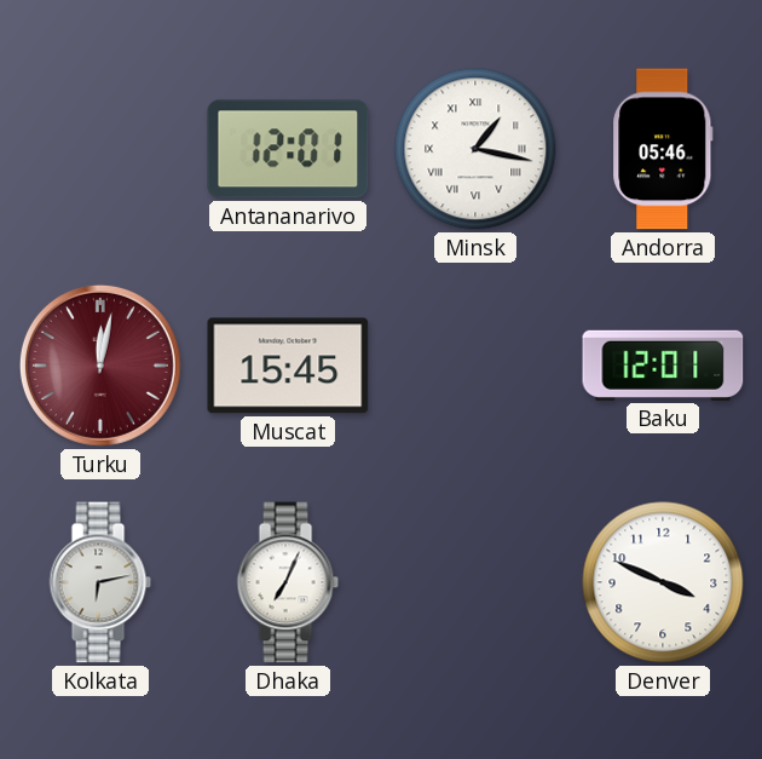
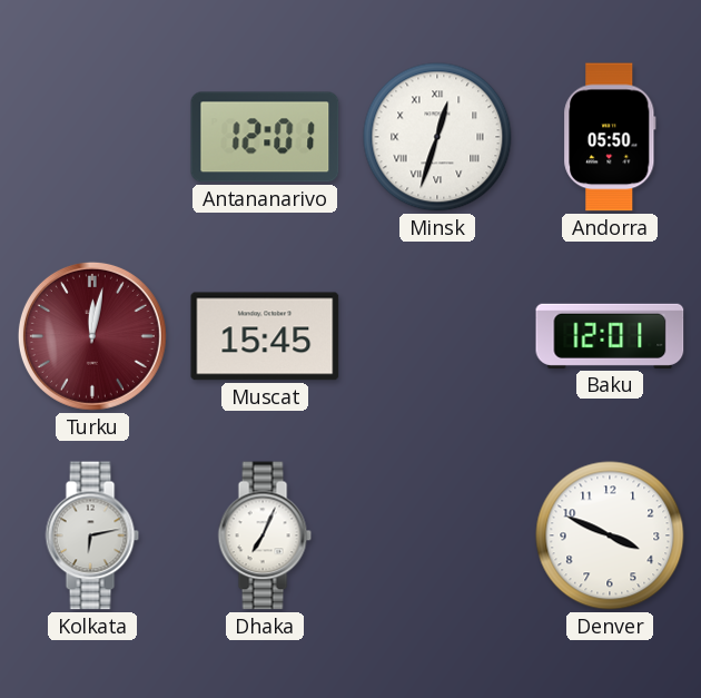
Minsk: 1:17 -> 12:33
Andorra: 05:46 -> 05:50
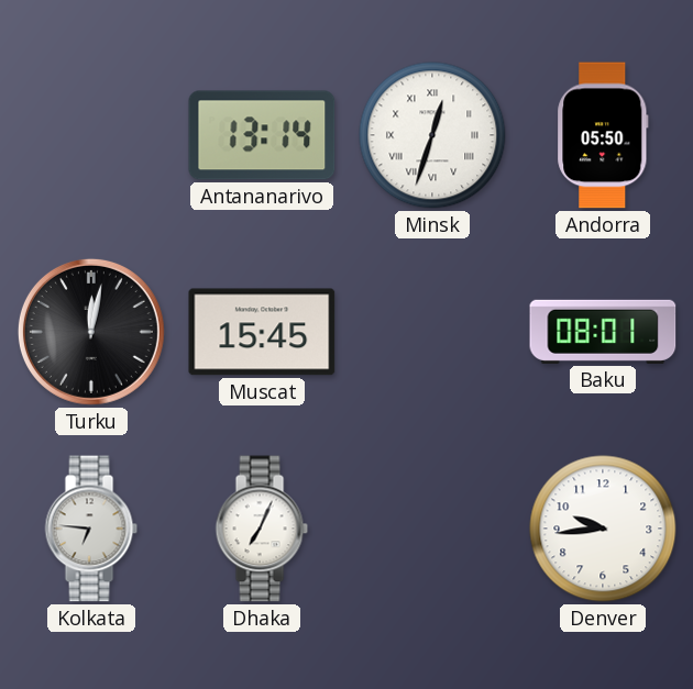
Antananarivo: 12:01 -> 13:14
Turku dial: burgundy -> black
Baku: 12:01 -> 08:01
Kolkata: 6:13 -> 6:46
Denver: 3:49 -> 9:44
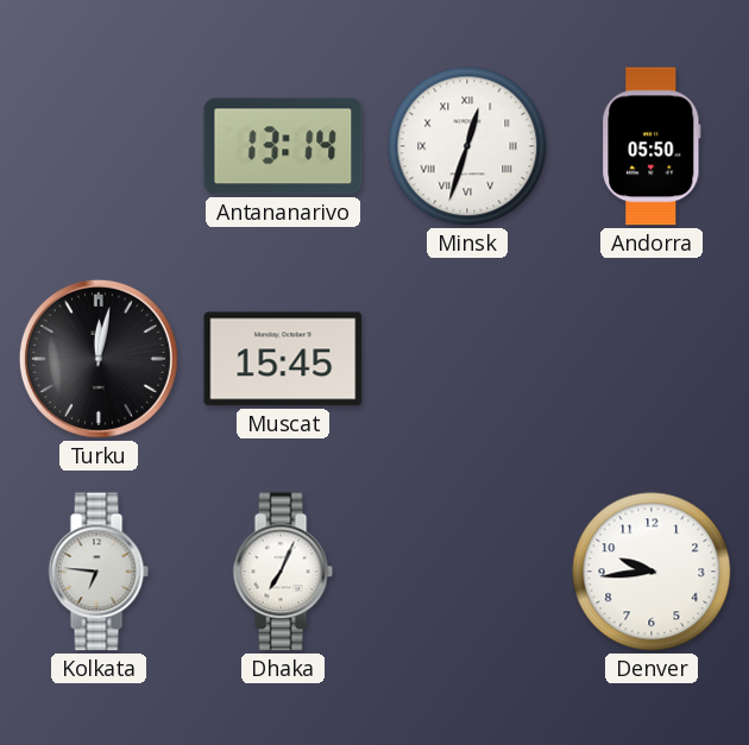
Baku: 08:01 -> none
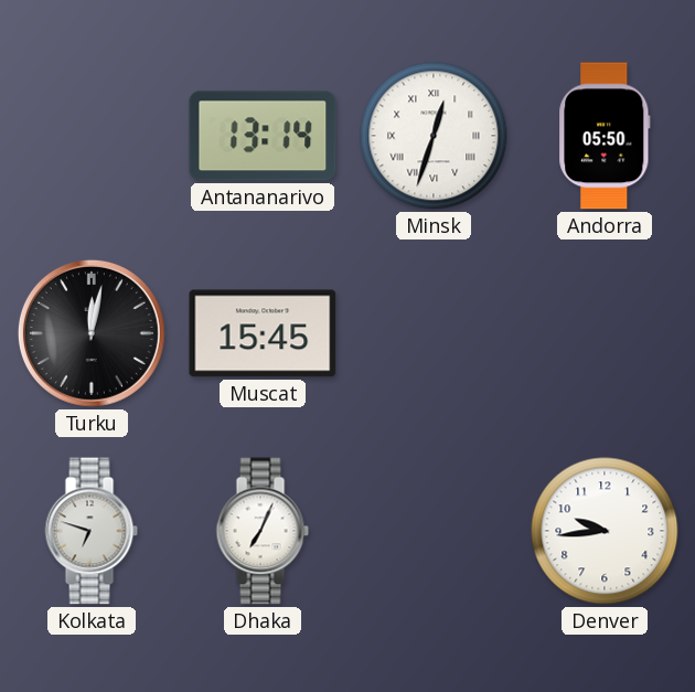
Kolkata: 6:46 -> 6:48
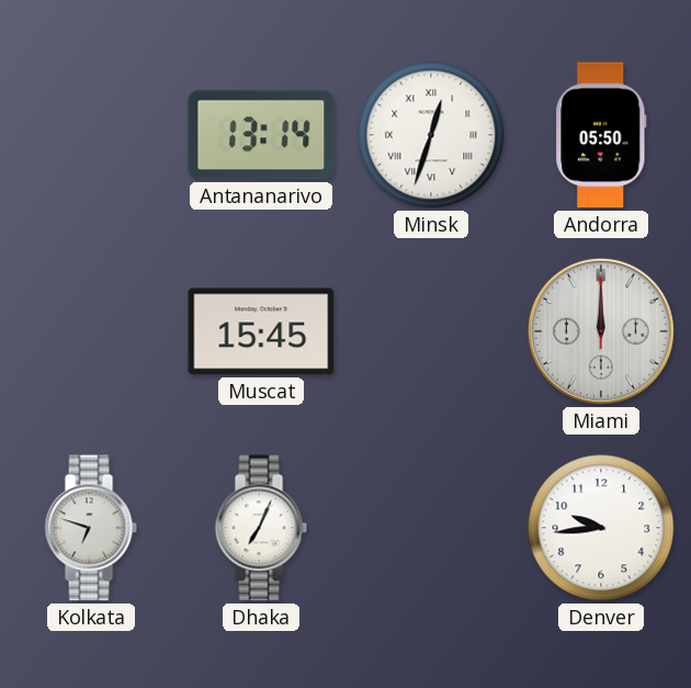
Turku: 12:02 -> none
Miami: none -> 12:00
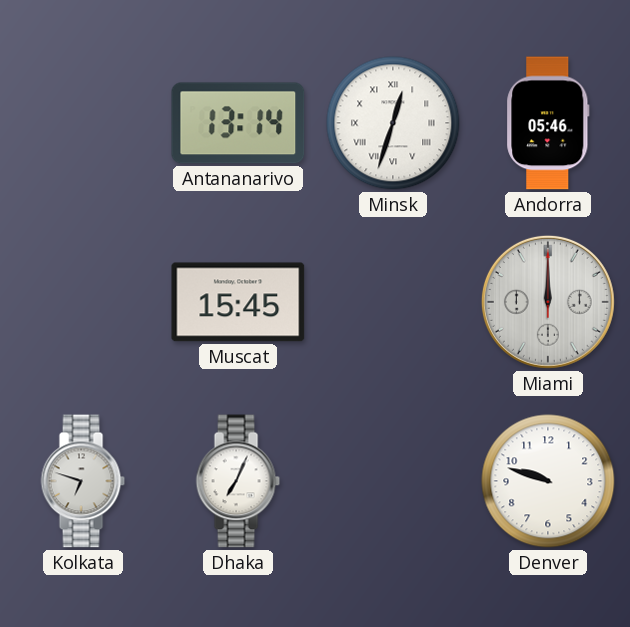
Andorra: 05:50 -> 05:46
Denver: 9:44 -> 9:48
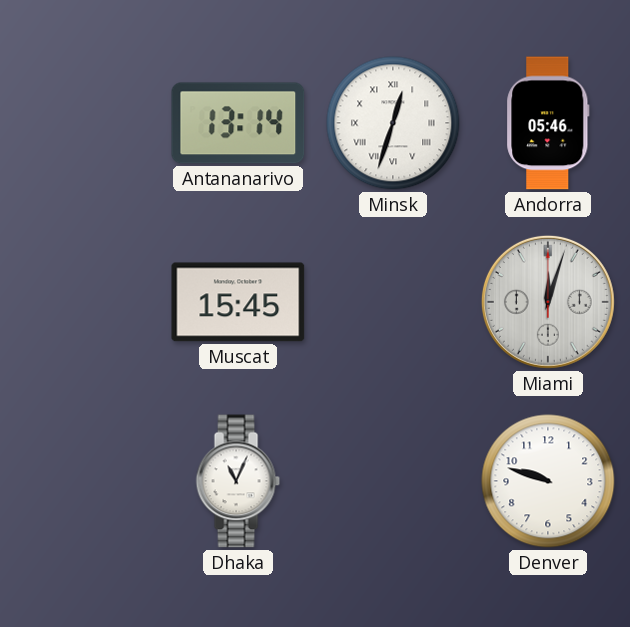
Miami: 12:00 -> 12:03
Kolkata: 6:48 -> none
Dhaka: 7:04 -> 11:04
